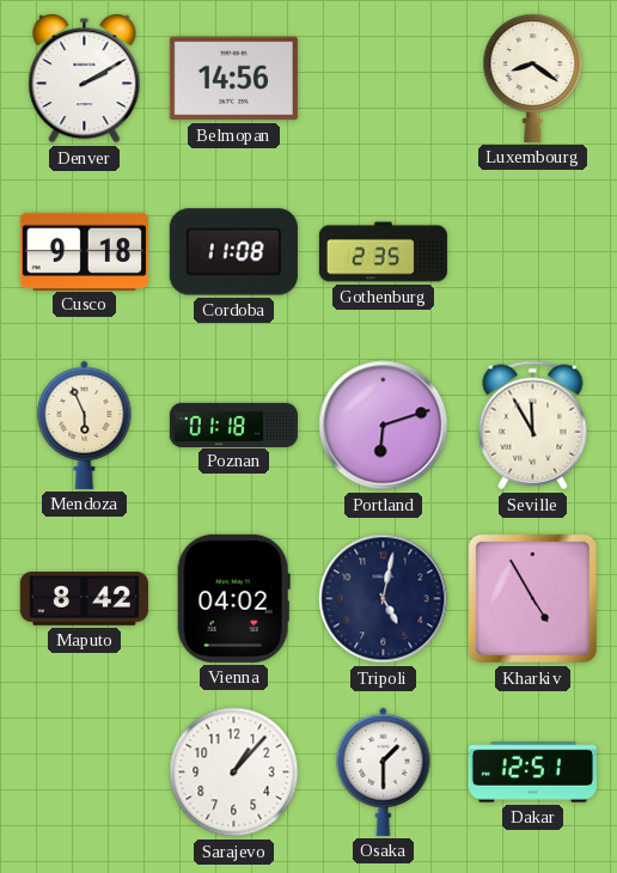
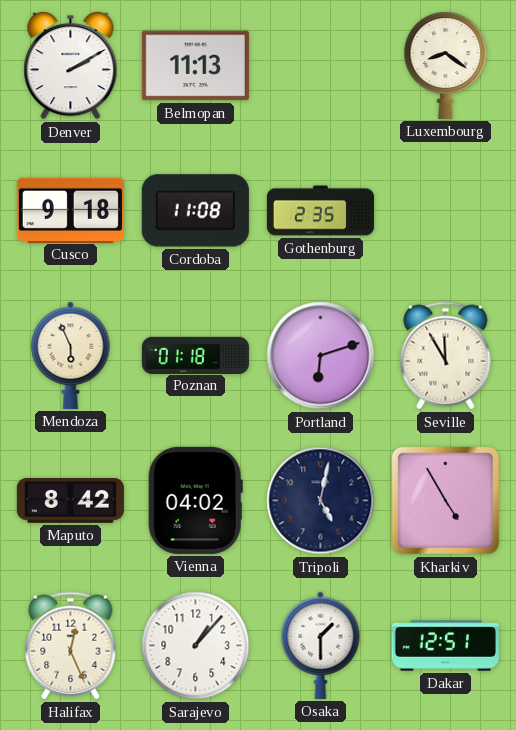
Belmopan: 14:56 -> 11:13
Halifax: none -> 12:26
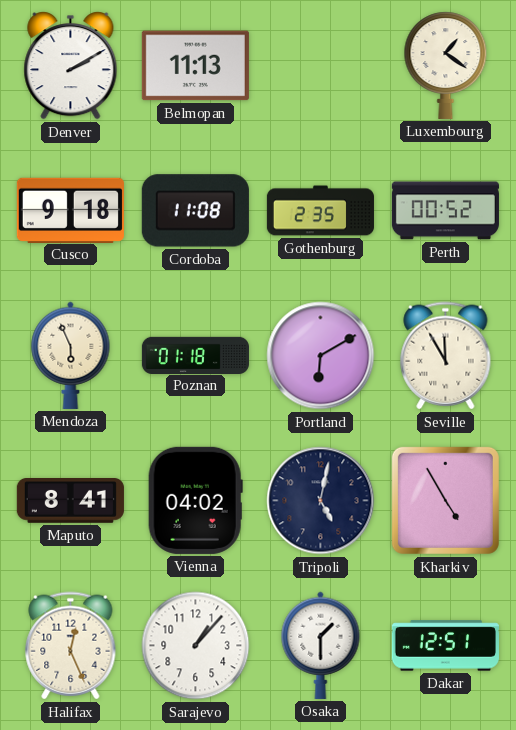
Luxembourg: 8:21 -> 1:21
Perth: none -> 00:52
Portland: 6:12 -> 6:10
Maputo: 8:42 -> 8:41
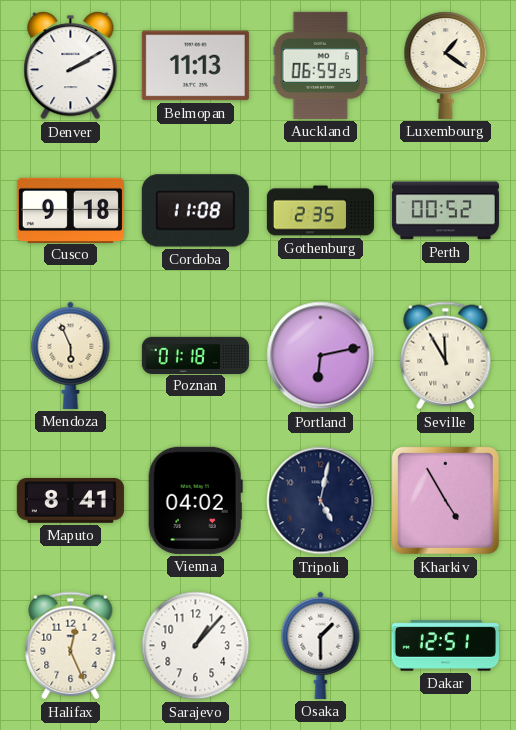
Auckland: none -> 06:59
Portland: 6:10 -> 6:13
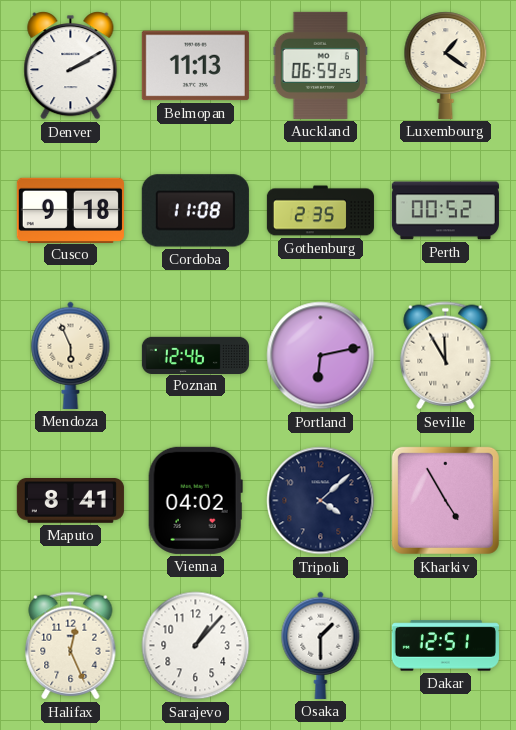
Poznan: 01:18 -> 12:46
Tripoli: 5:02 -> 4:08
